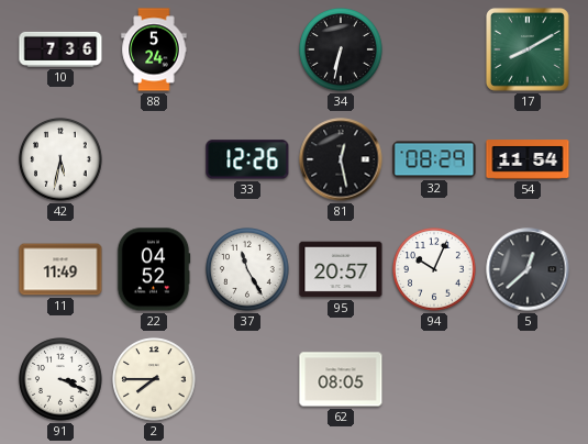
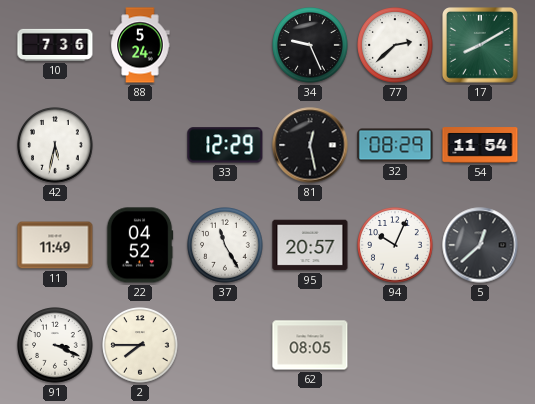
34: 6:32 -> 9:26
77: none -> 2:38
33: 12:26 -> 12:29
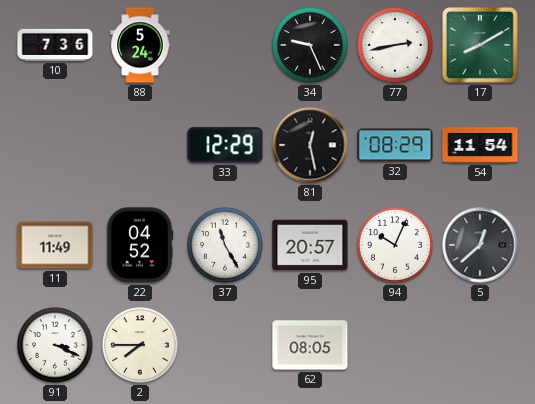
77: 2:38 -> 2:43
42: 5:32 -> none
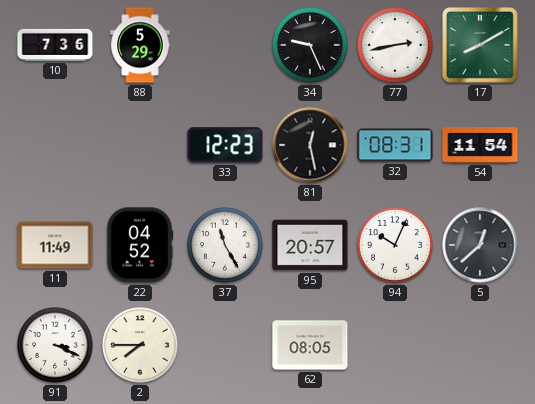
88: 5:24 -> 5:29
33: 12:29 -> 12:23
32: 08:29 -> 08:31
